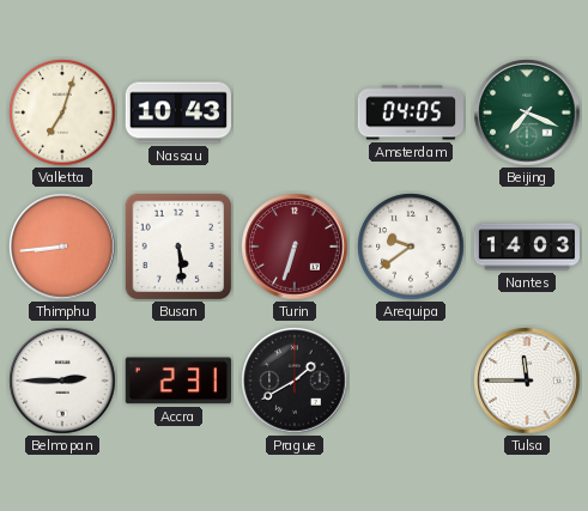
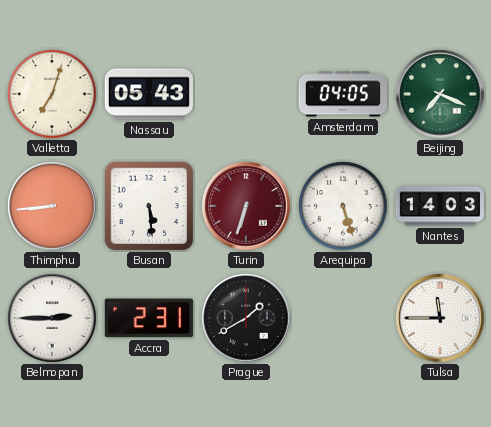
Nassau: 10:43 -> 05:43
Arequipa: 9:39 -> 5:27
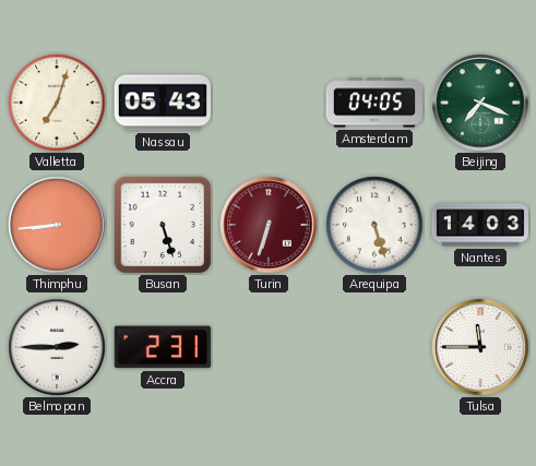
Busan: 5:29 -> 5:27
Prague: 1:40 -> none
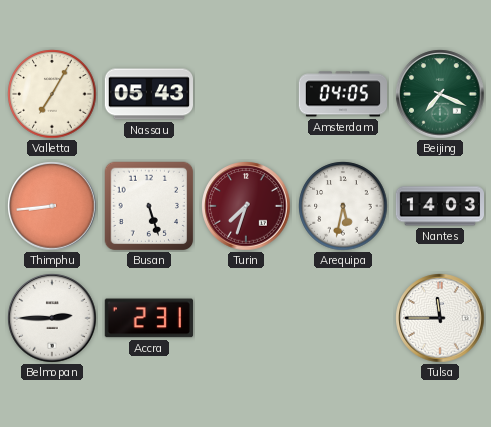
Valletta: 7:03 -> 7:05
Turin: 6:33 -> 7:33
Arequipa: 5:27 -> 5:32
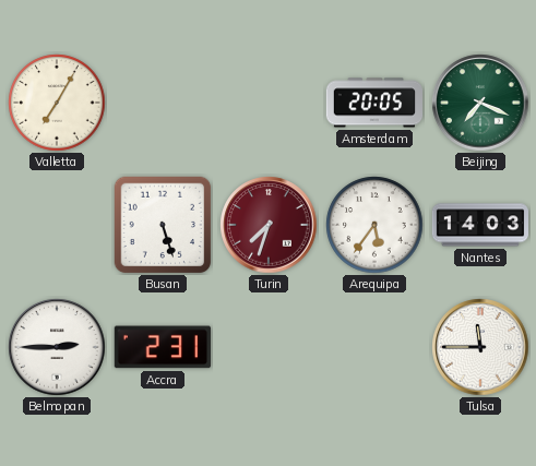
Nassau: 05:43 -> none
Amsterdam: 04:05 -> 20:05
Thimphu: 8:44 -> none
Arequipa: 5:32 -> 5:36
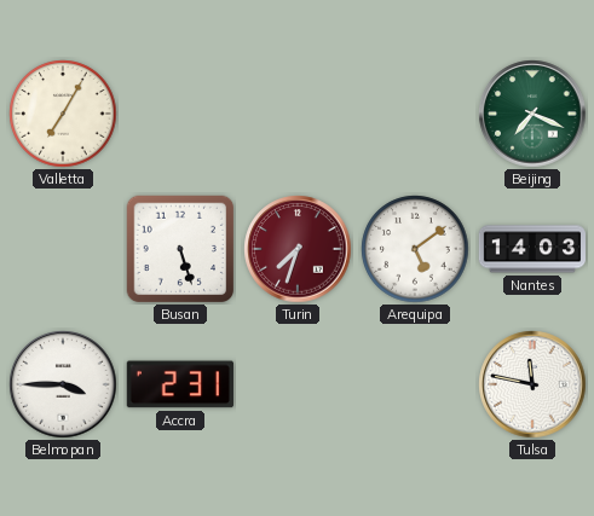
Amsterdam: 20:05 -> none
Arequipa: 5:36 -> 5:09
Belmopan: 2:45 -> 3:45
Tulsa: 11:45 -> 11:47
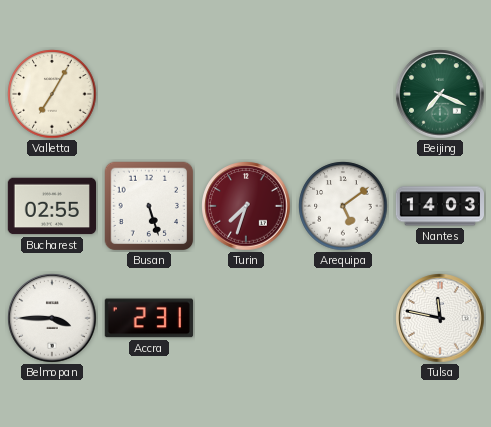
Bucharest: none -> 02:55
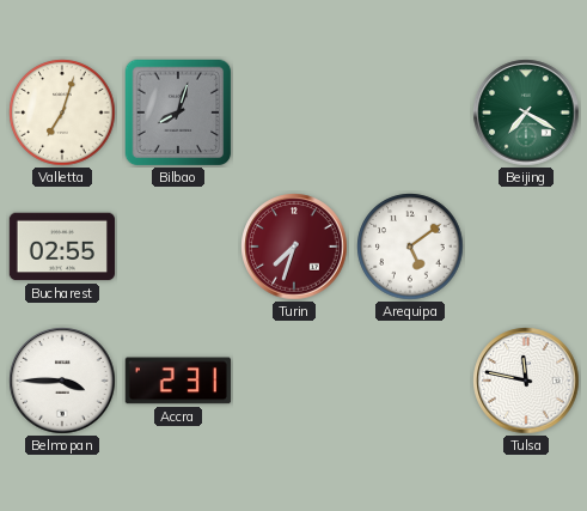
Valletta: 7:05 -> 7:03
Bilbao: none -> 8:03
Beijing: 7:19 -> 7:20
Busan: 5:27 -> none
Nantes: 14:03 -> none
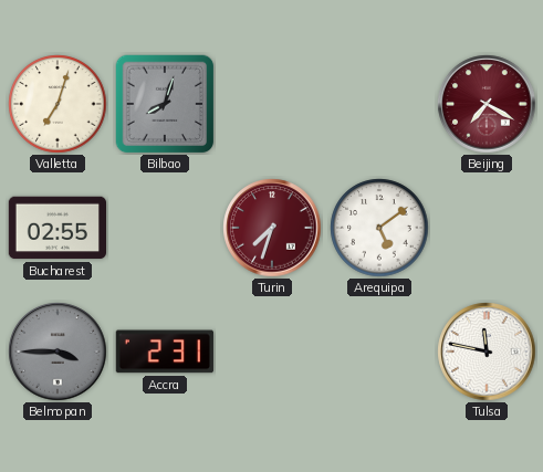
Beijing dial: green -> burgundy
Belmopan dial: white -> grey
